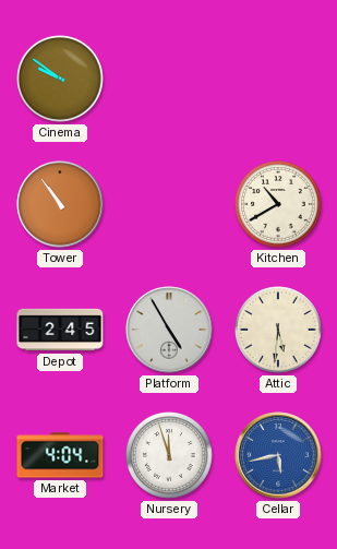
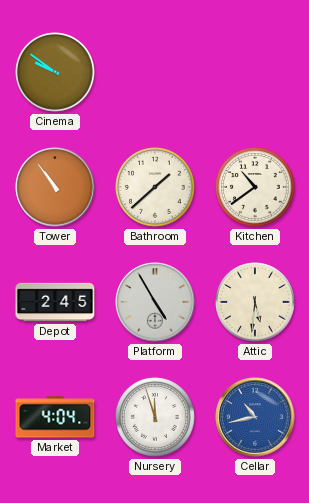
Bathroom: none -> 1:38
Kitchen: 10:40 -> 10:39
Cellar: 5:43 -> 10:43
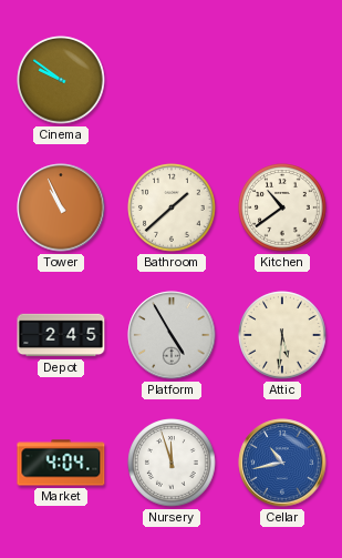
Tower: 10:54 -> 10:56
